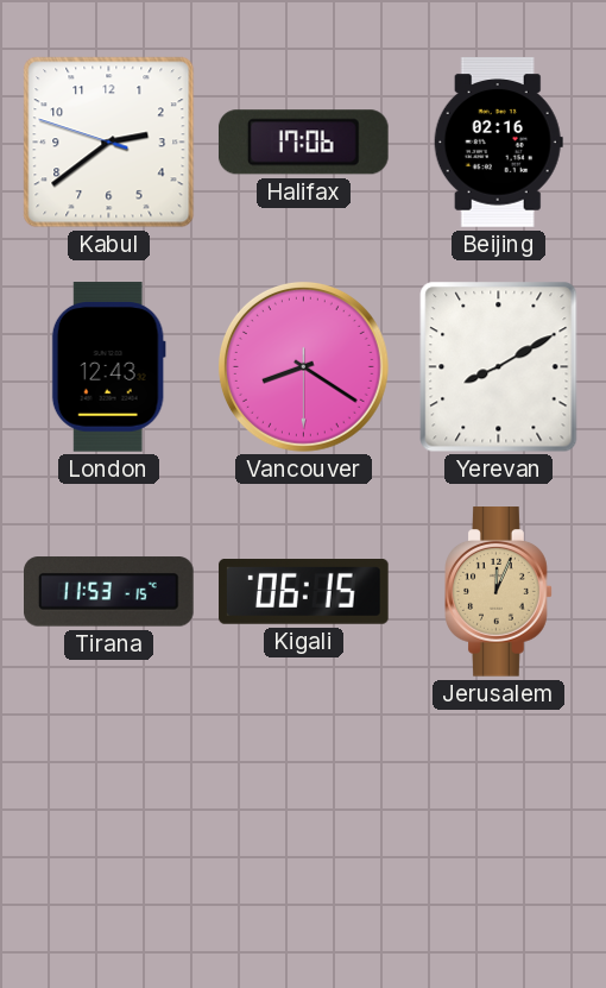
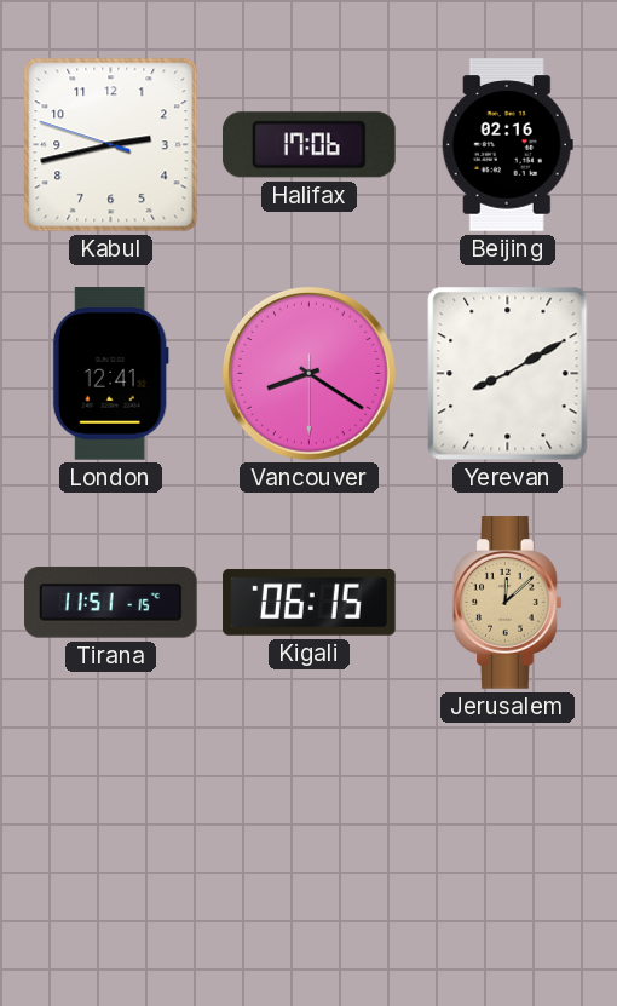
Kabul: 2:38 -> 2:42
London: 12:43 -> 12:41
Tirana: 11:53 -> 11:51
Jerusalem: 12:04 -> 12:08
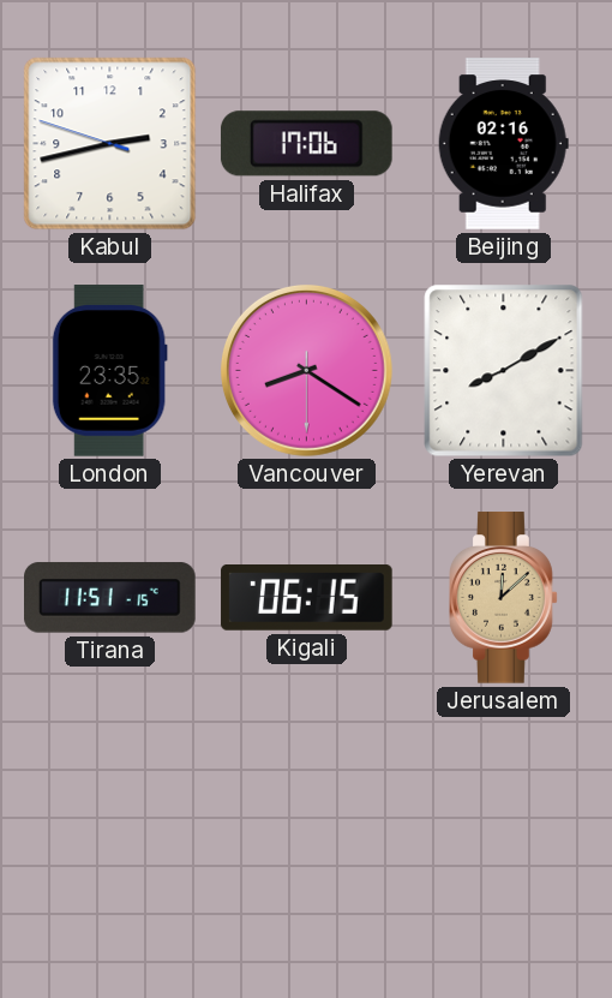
London: 12:41 -> 23:35
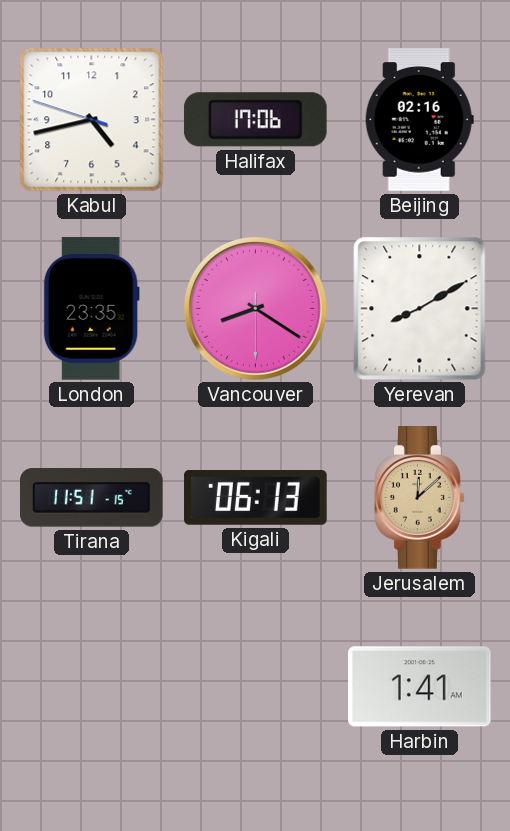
Kabul: 2:42 -> 4:42
Kigali: 06:15 -> 06:13
Harbin: none -> 1:41
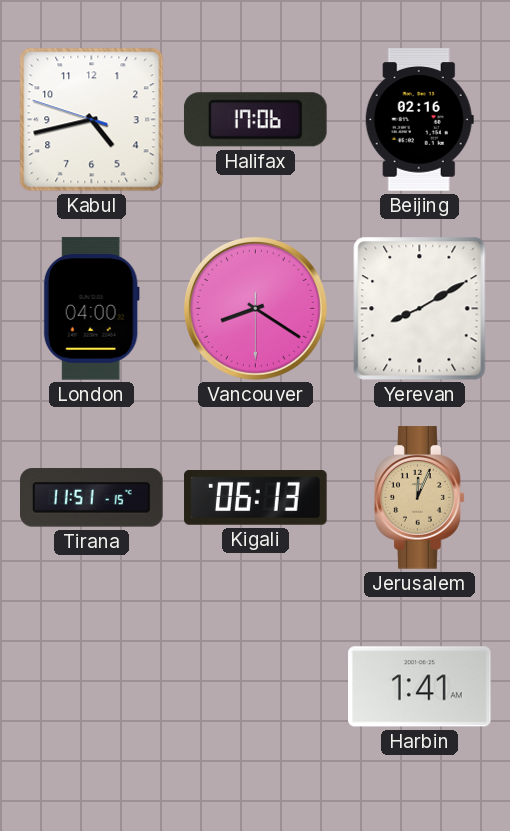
London: 23:35 -> 04:00
Jerusalem: 12:08 -> 12:04
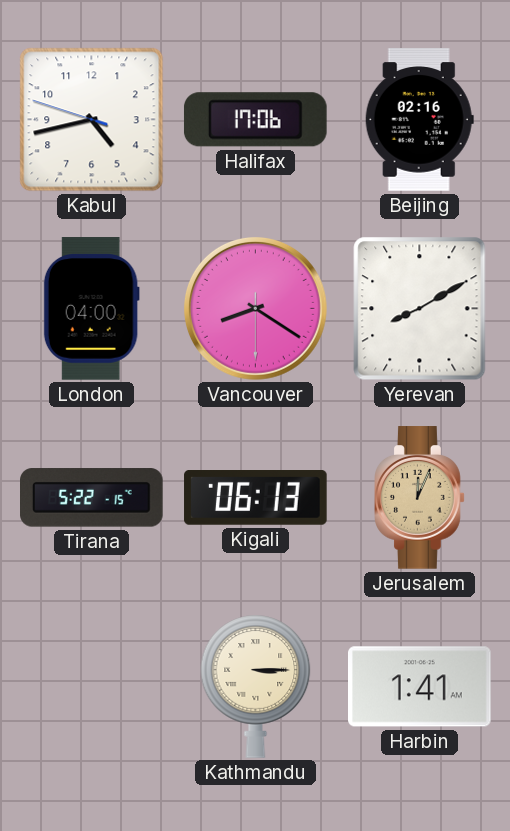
Tirana: 11:51 -> 5:22
Kathmandu: none -> 3:15
